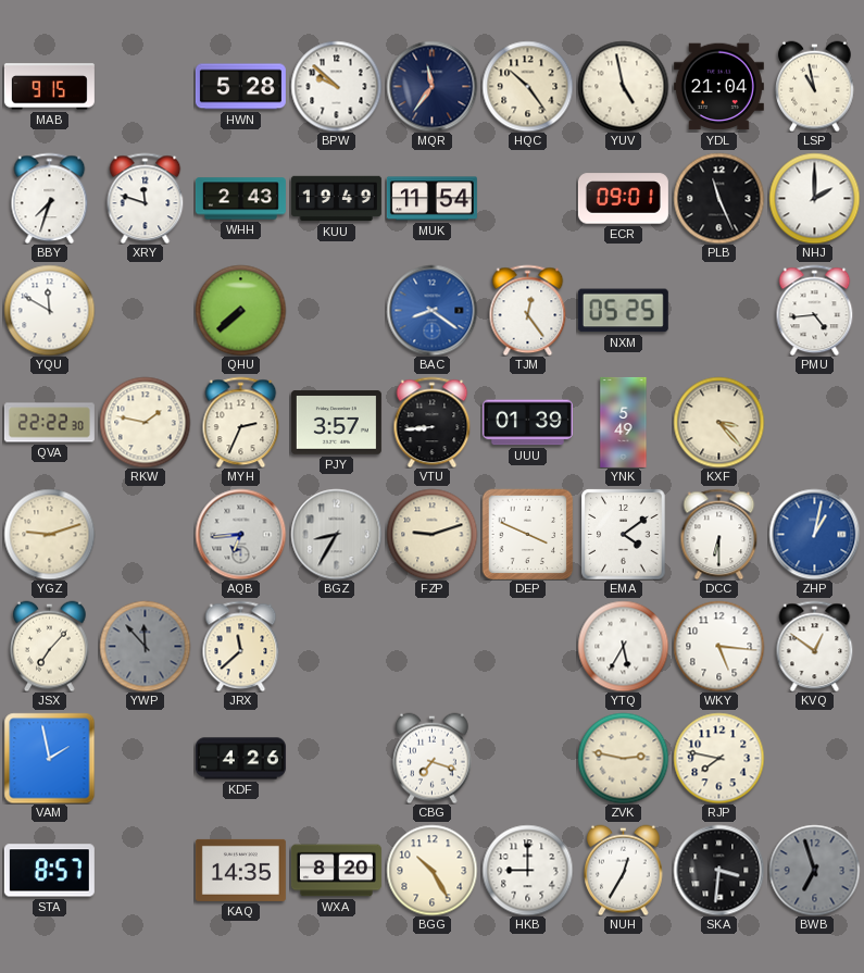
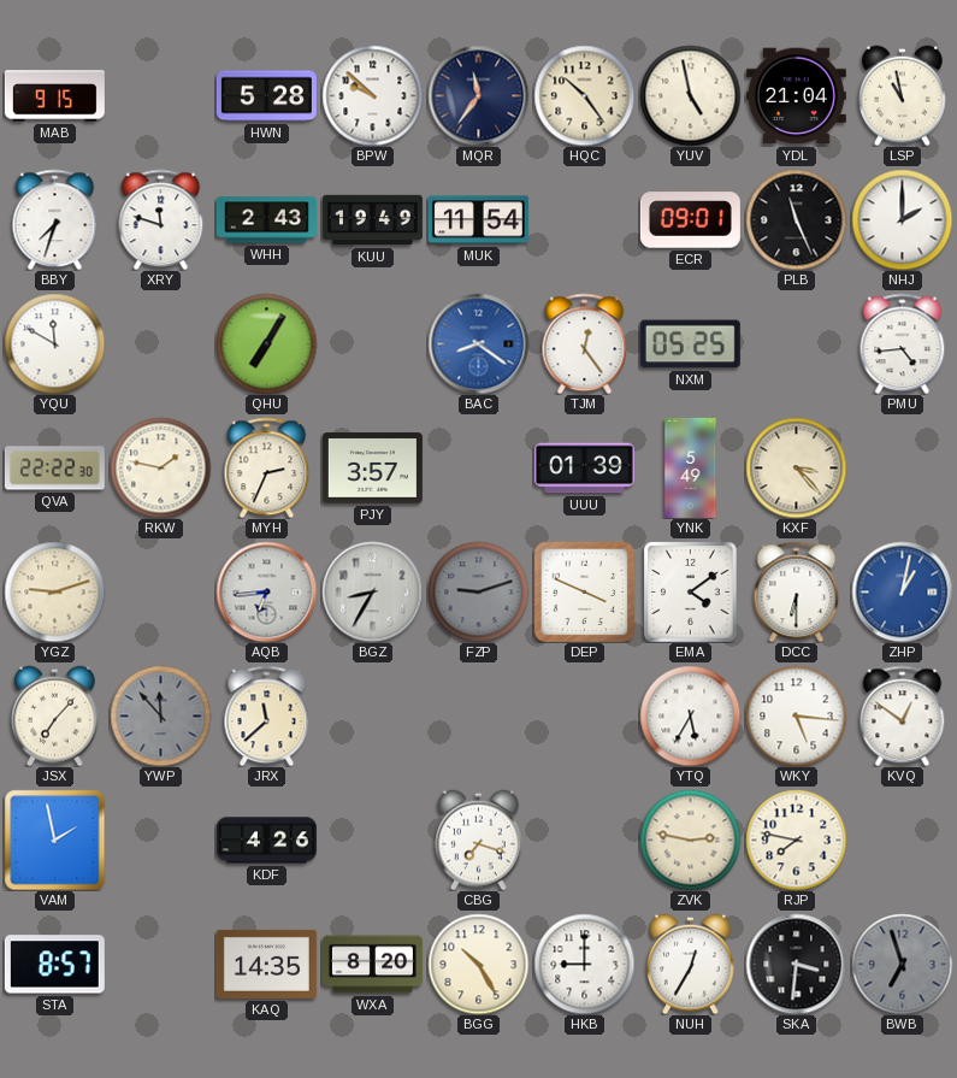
QHU: 7:38 -> 7:05
VTU: 8:44 -> none
FZP dial: cream -> grey
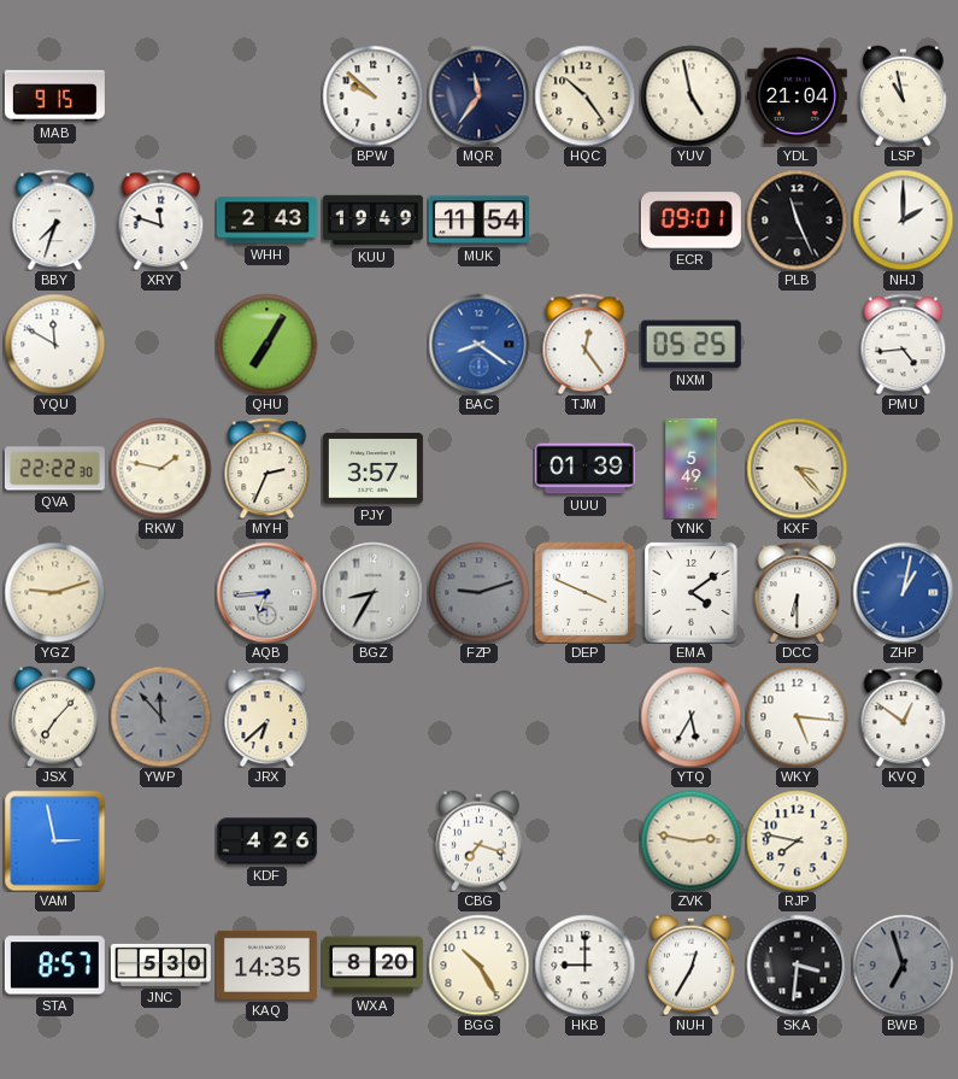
HWN: 5:28 -> none
JRX: 11:38 -> 6:38
VAM: 1:58 -> 2:58
JNC: none -> 5:30
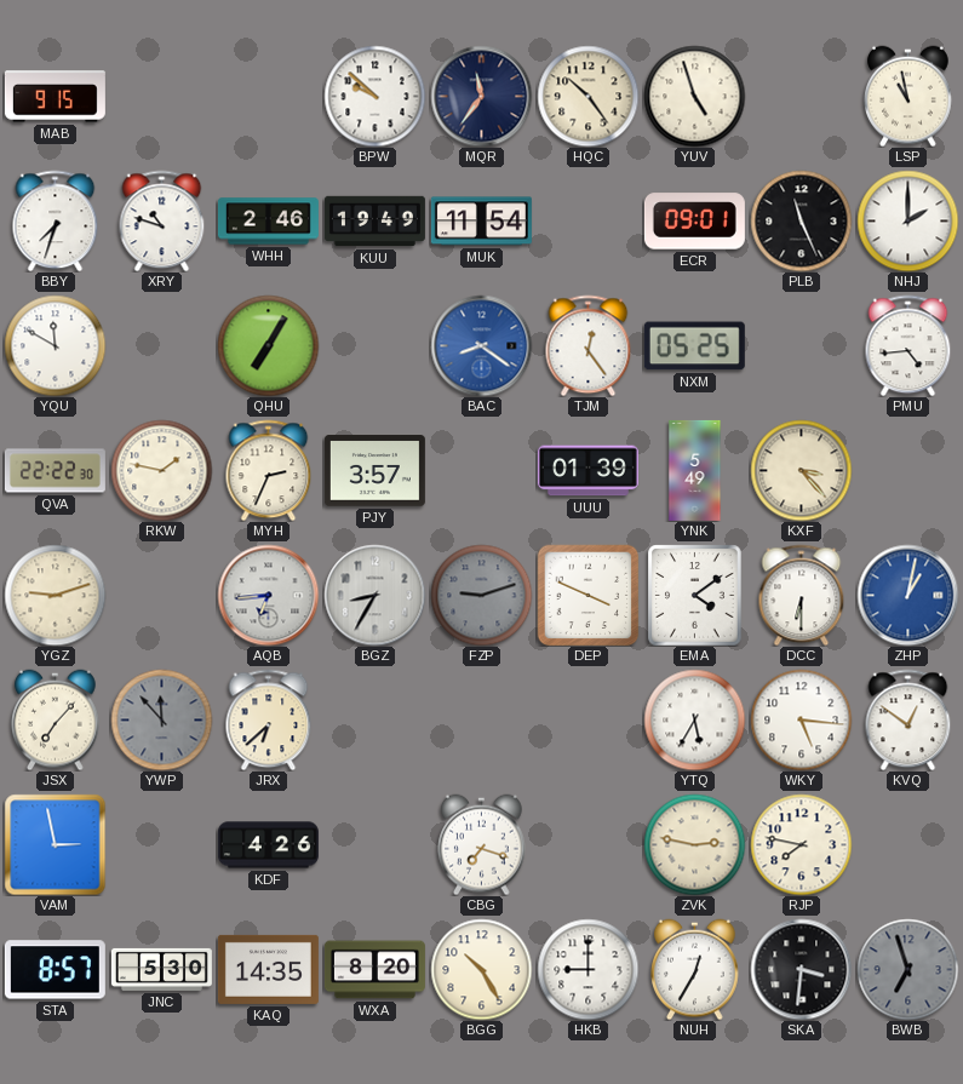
YUV: 4:58 -> 4:57
YDL: 21:04 -> none
XRY: 11:48 -> 10:48
WHH: 2:43 -> 2:46
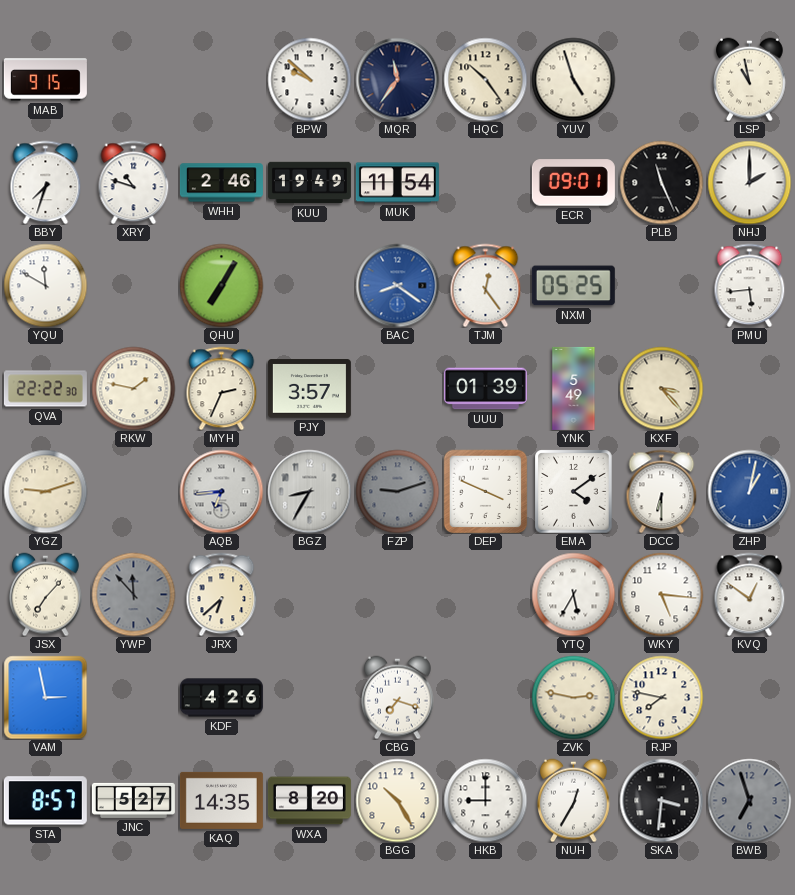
PMU: 4:44 -> 5:44
JNC: 5:30 -> 5:27
